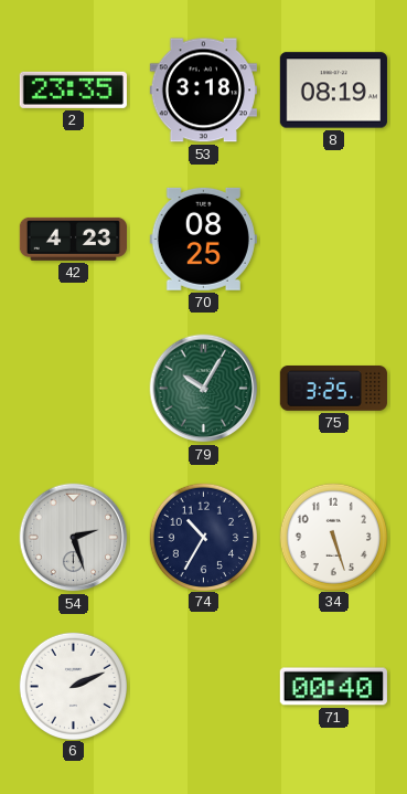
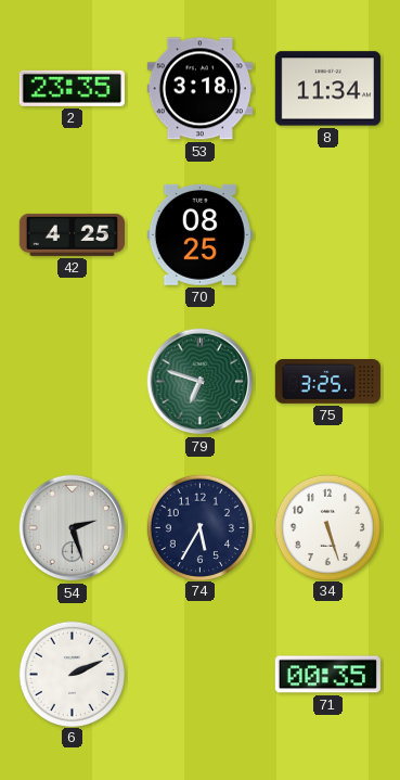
8: 08:19 -> 11:34
42: 4:23 -> 4:25
79: 10:05 -> 6:48
74: 10:35 -> 5:35
71: 00:40 -> 00:35
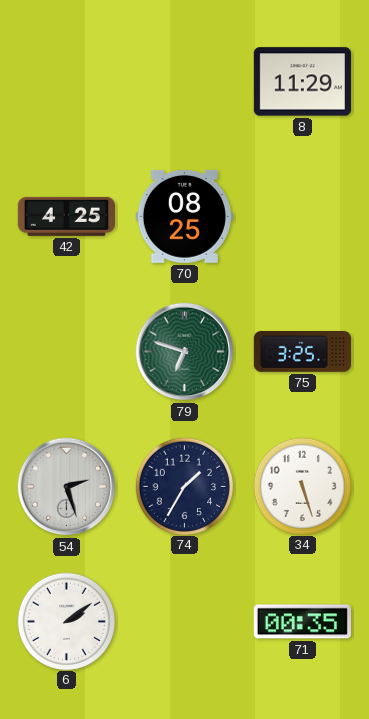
2: 23:35 -> none
53: 3:18 -> none
8: 11:34 -> 11:29
74: 5:35 -> 1:35
6: 2:11 -> 2:09
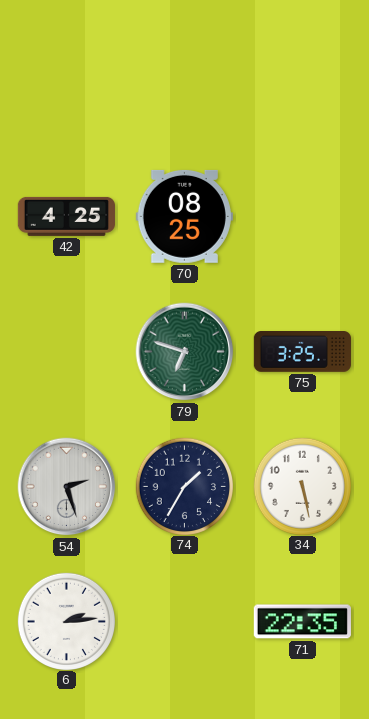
8: 11:29 -> none
34: 5:27 -> 5:28
6: 2:09 -> 2:14
71: 00:35 -> 22:35
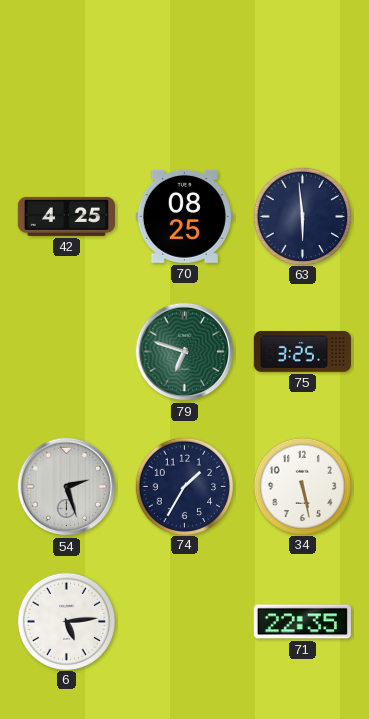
63: none -> 5:59
6: 2:14 -> 5:14
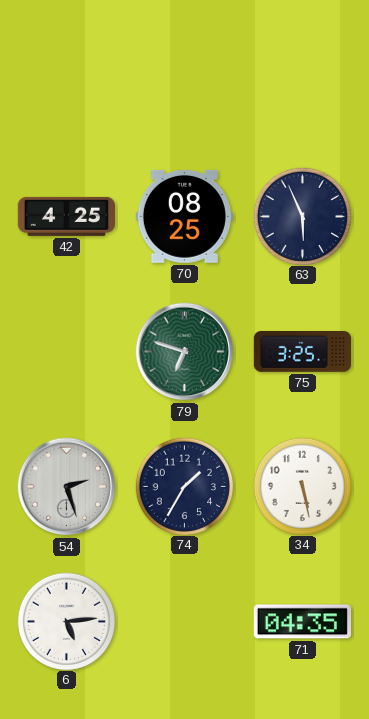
63: 5:59 -> 5:56
71: 22:35 -> 04:35
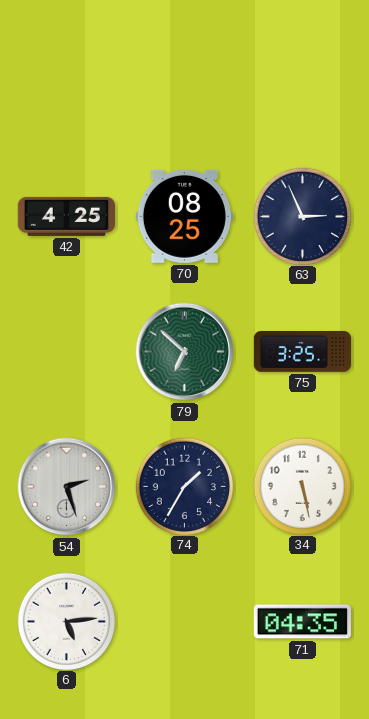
63: 5:56 -> 2:56
79: 6:48 -> 6:52
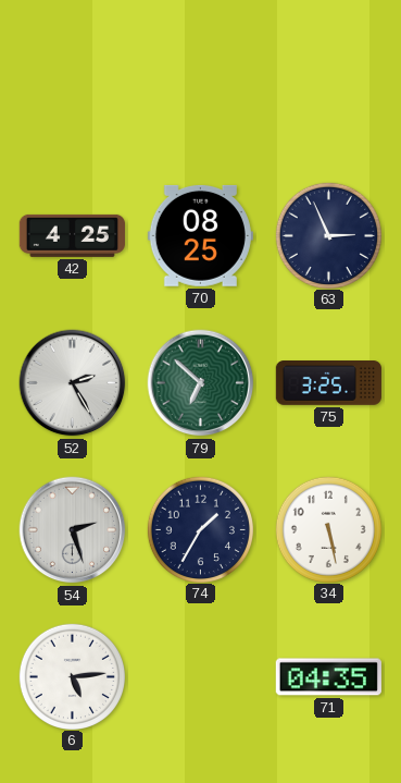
52: none -> 2:25
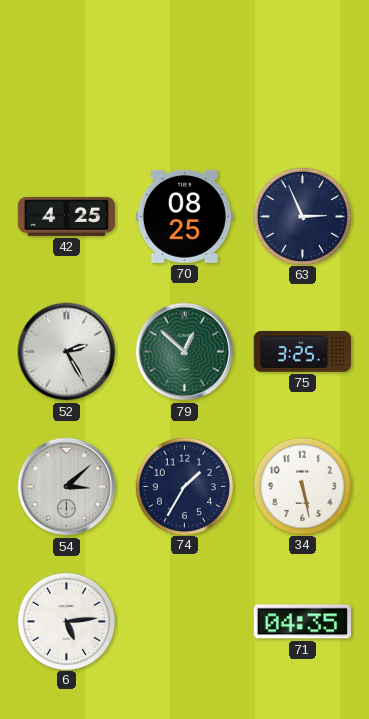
79: 6:52 -> 12:52
54: 2:27 -> 3:08
